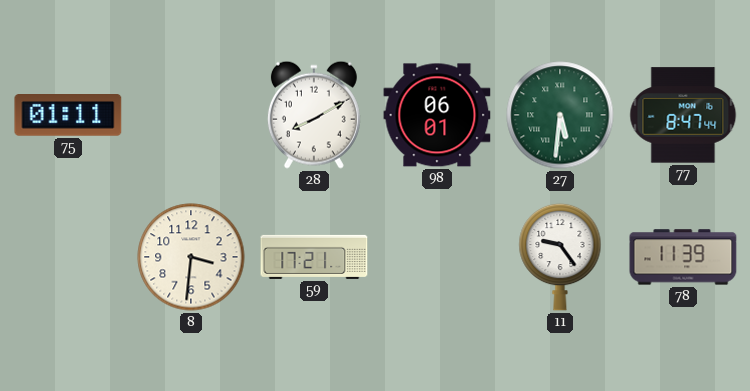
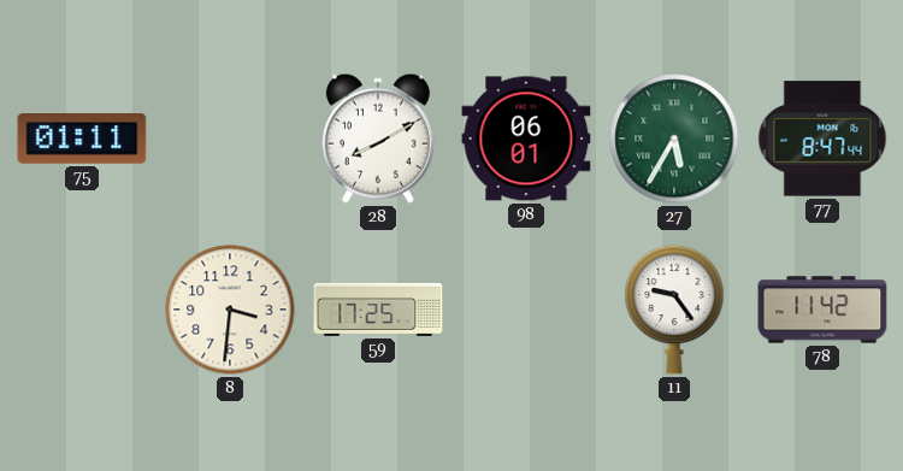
27: 5:31 -> 5:35
59: 17:21 -> 17:25
78: 11:39 -> 11:42
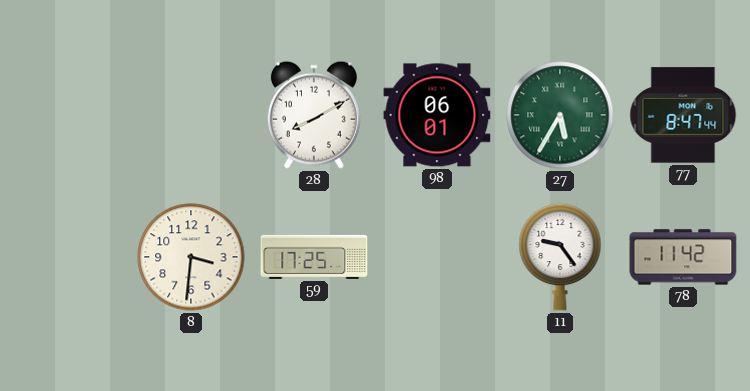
75: 01:11 -> none
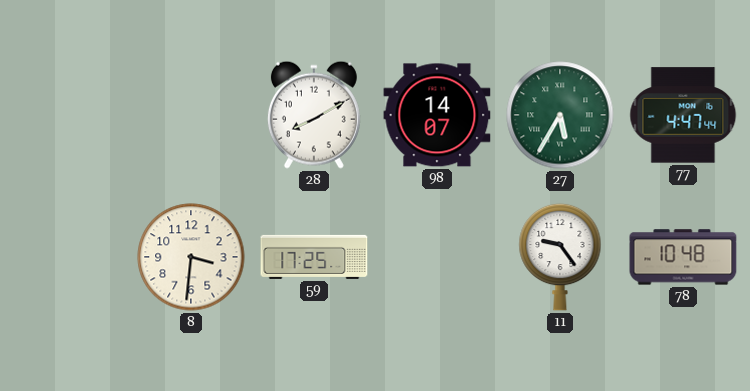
98: 06:01 -> 14:07
77: 8:47 -> 4:47
78: 11:42 -> 10:48
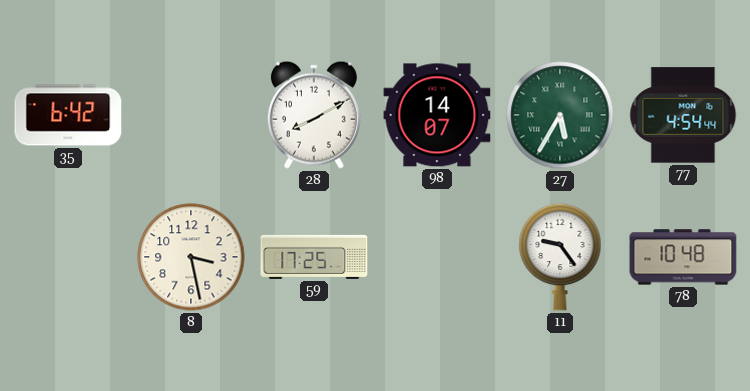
35: none -> 6:42
77: 4:47 -> 4:54
8: 3:31 -> 3:28
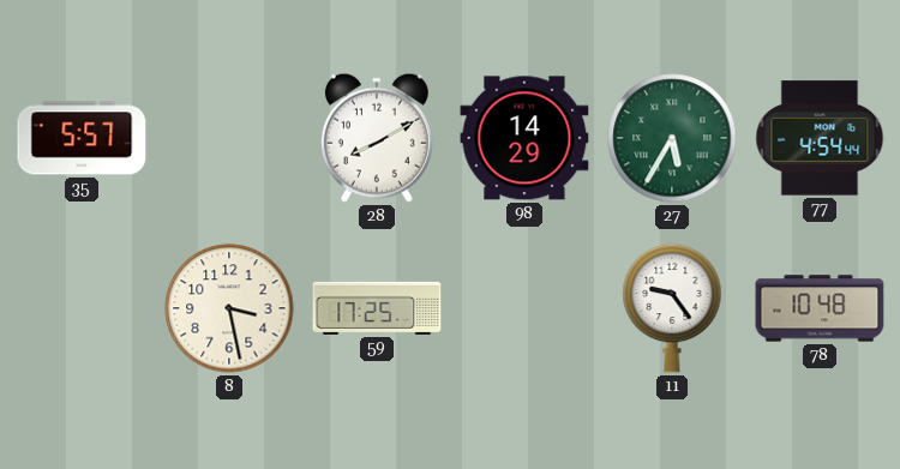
35: 6:42 -> 5:57
98: 14:07 -> 14:29
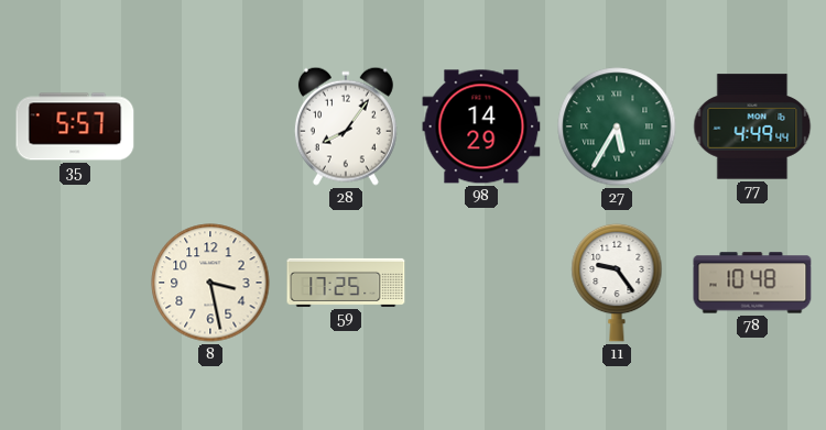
28: 8:10 -> 8:06
77: 4:54 -> 4:49
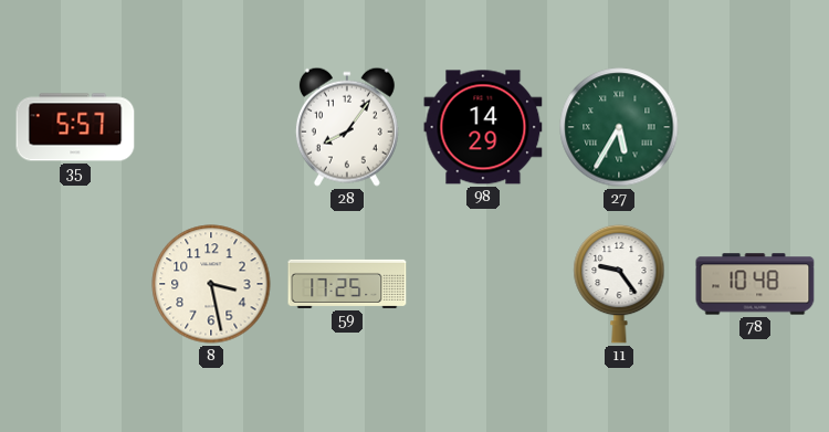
77: 4:49 -> none
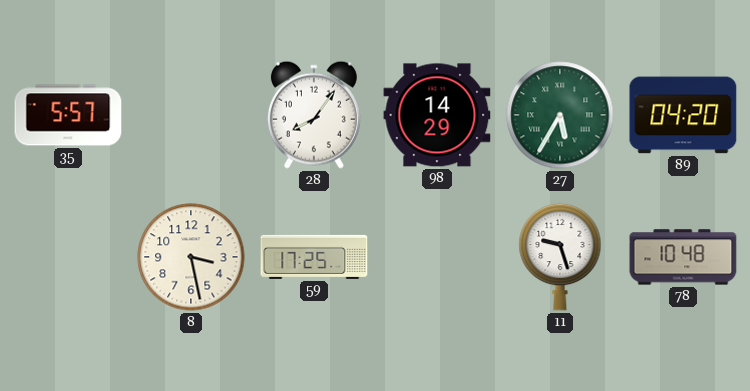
89: none -> 04:20
11: 9:24 -> 9:27
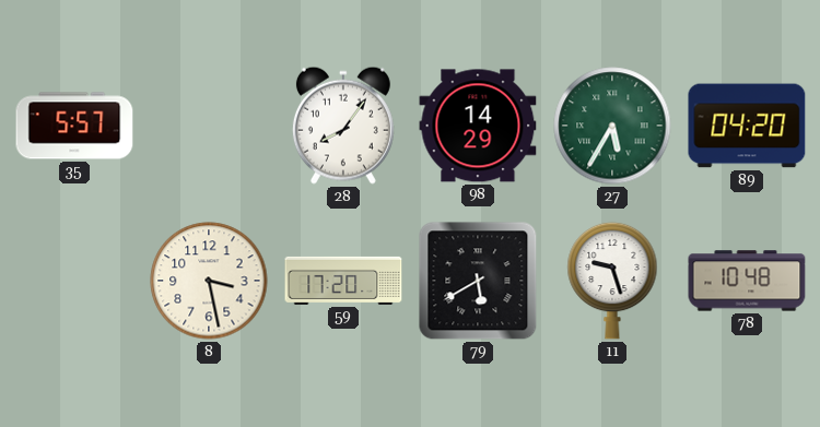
59: 17:25 -> 17:20
79: none -> 5:40
